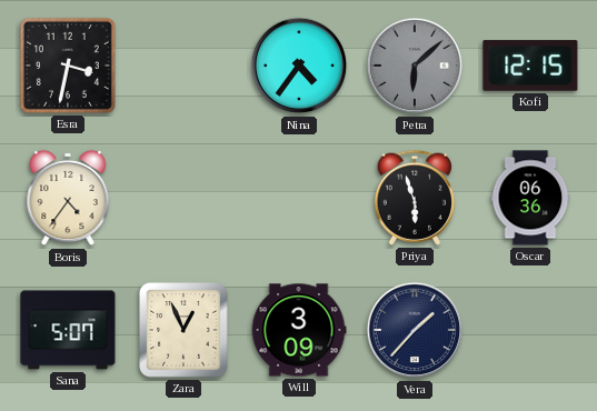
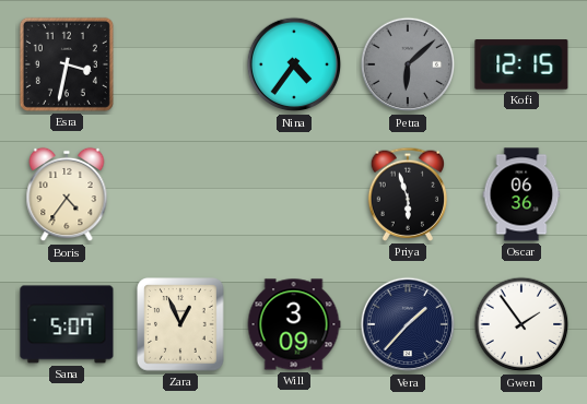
Gwen: none -> 1:54
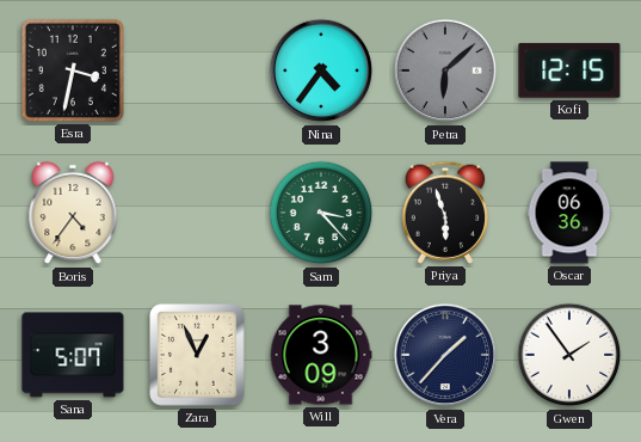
Sam: none -> 3:23
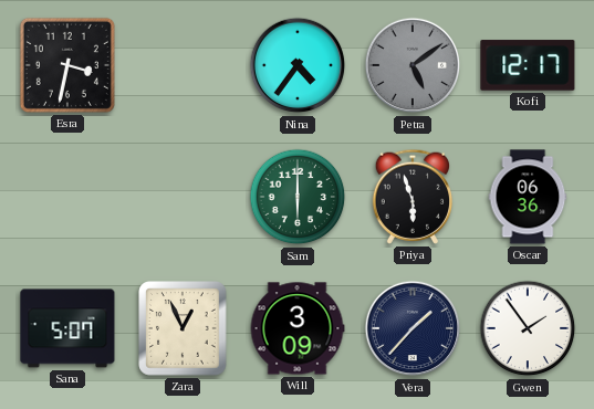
Petra: 6:08 -> 5:09
Kofi: 12:15 -> 12:17
Boris: 4:36 -> none
Sam: 3:23 -> 6:00
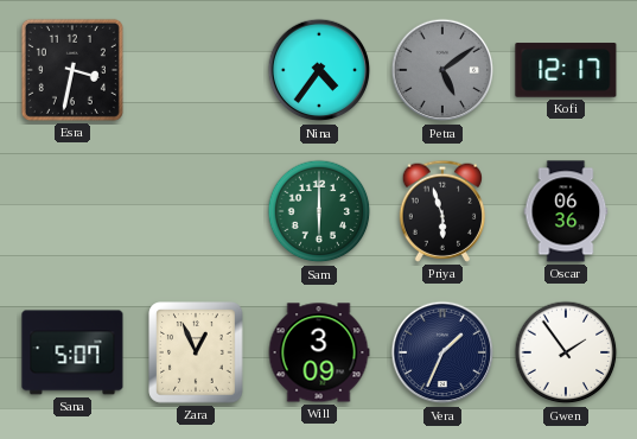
Vera: 1:37 -> 1:34
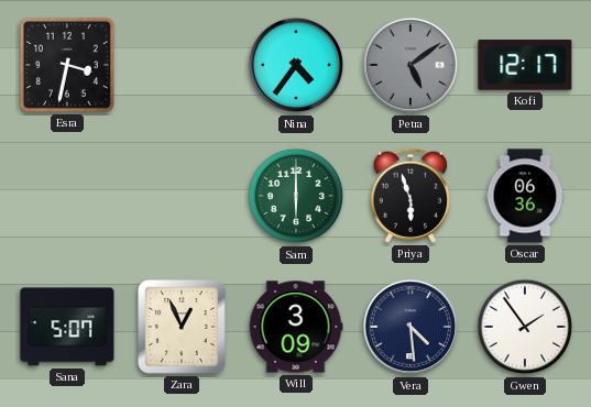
Vera: 1:34 -> 4:29
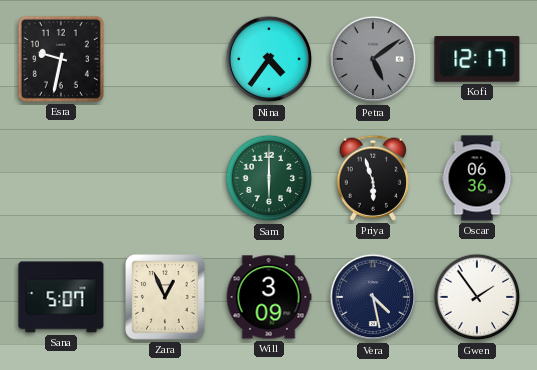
Esra: 3:32 -> 9:32
Vera: 4:29 -> 4:28
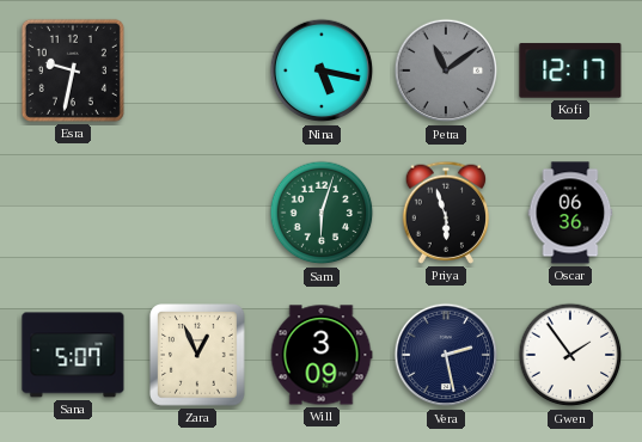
Nina: 4:36 -> 5:17
Petra: 5:09 -> 11:09
Sam: 6:00 -> 6:03
Vera: 4:28 -> 2:28
